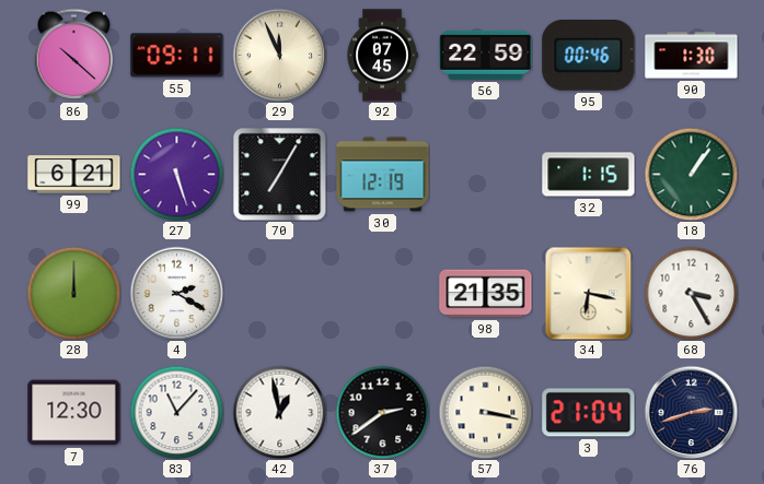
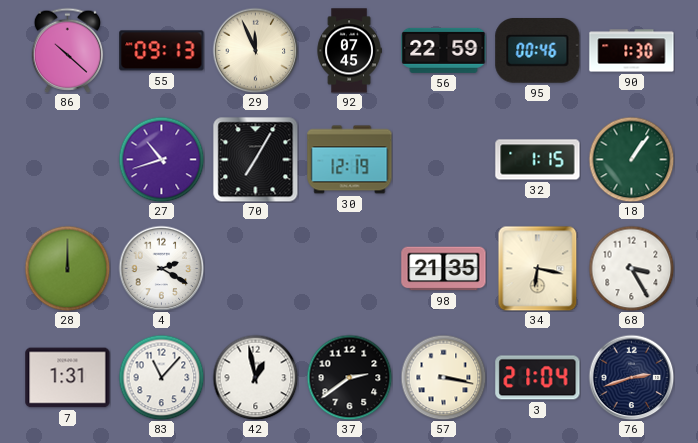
55: 09:11 -> 09:13
99: 6:21 -> none
27: 5:27 -> 10:42
7: 12:30 -> 1:31
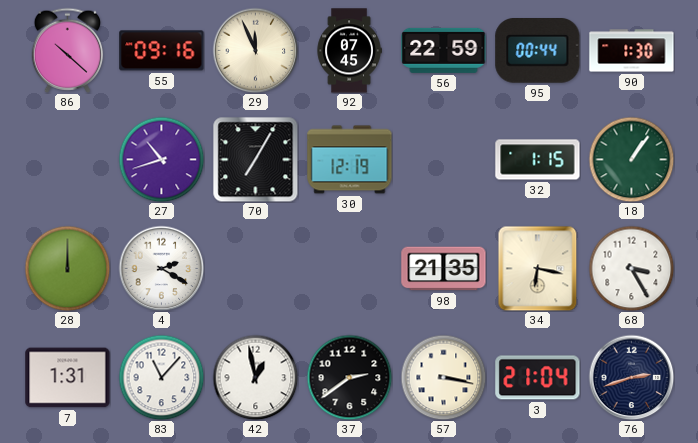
55: 09:13 -> 09:16
95: 00:46 -> 00:44
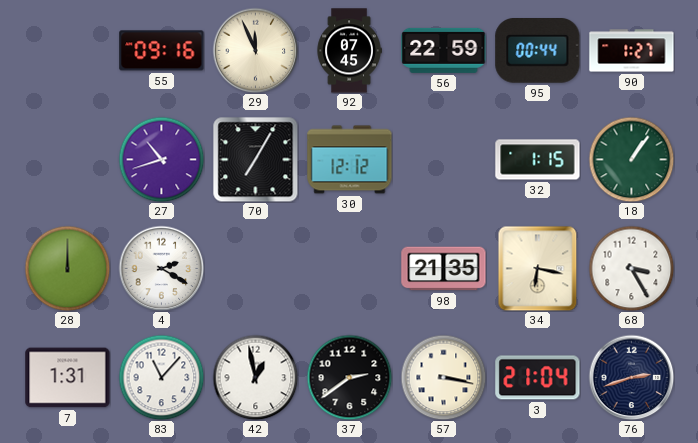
86: 10:22 -> none
90: 1:30 -> 1:27
30: 12:19 -> 12:12
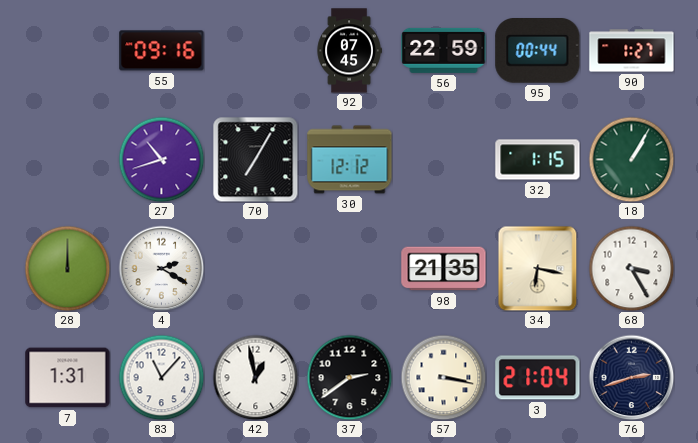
29: 11:56 -> none
18: 1:06 -> 1:05
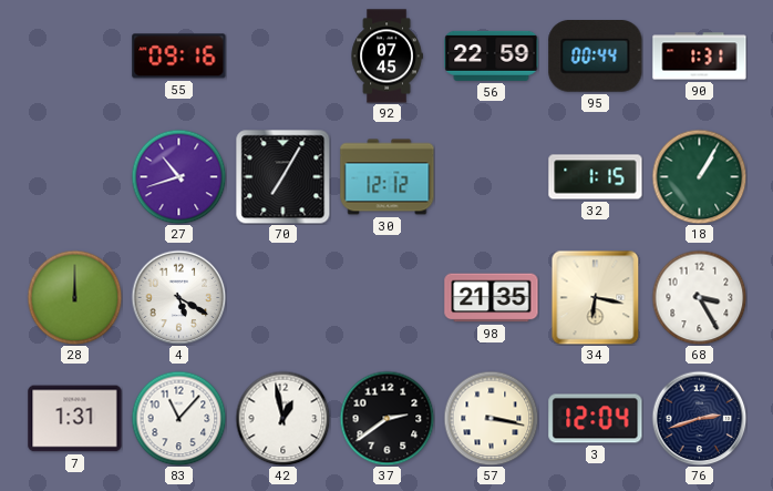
90: 1:27 -> 1:31
4: 2:20 -> 5:20
3: 21:04 -> 12:04
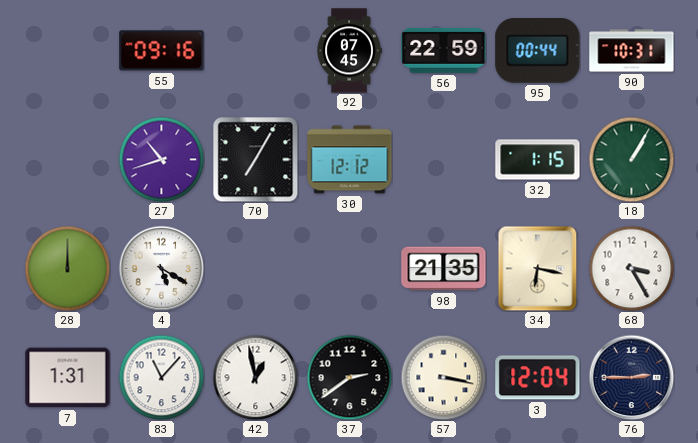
90: 1:31 -> 10:31
76: 2:42 -> 2:45
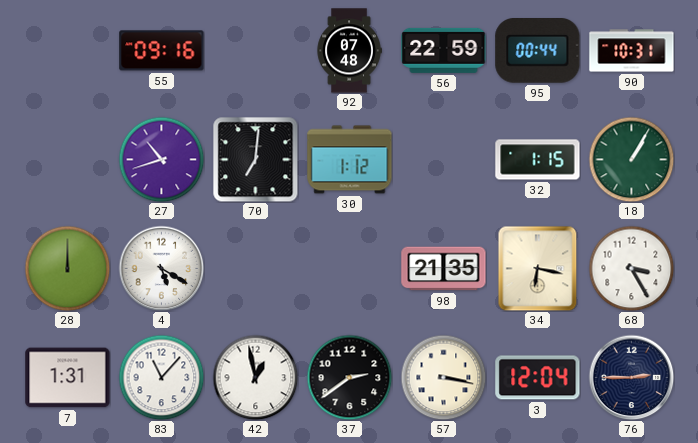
92: 07:45 -> 07:48
70: 7:05 -> 7:01
30: 12:12 -> 1:12
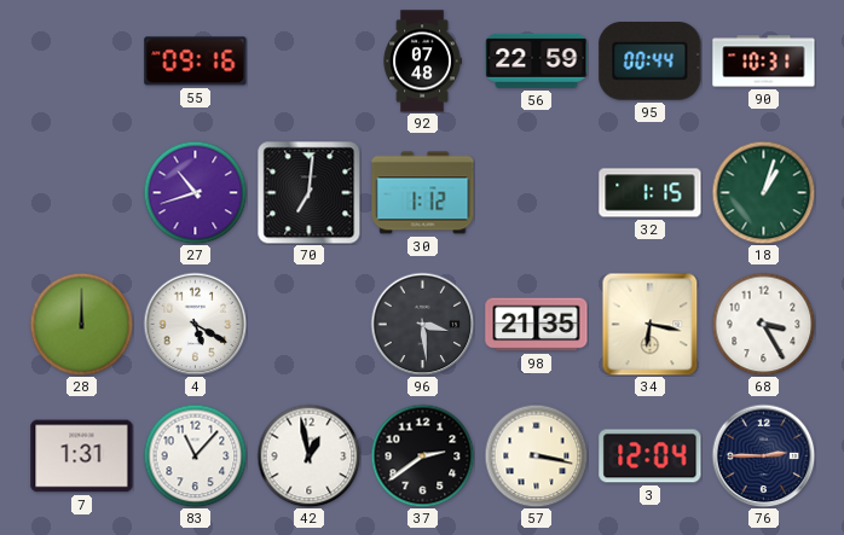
18: 1:05 -> 1:03
96: none -> 3:29
